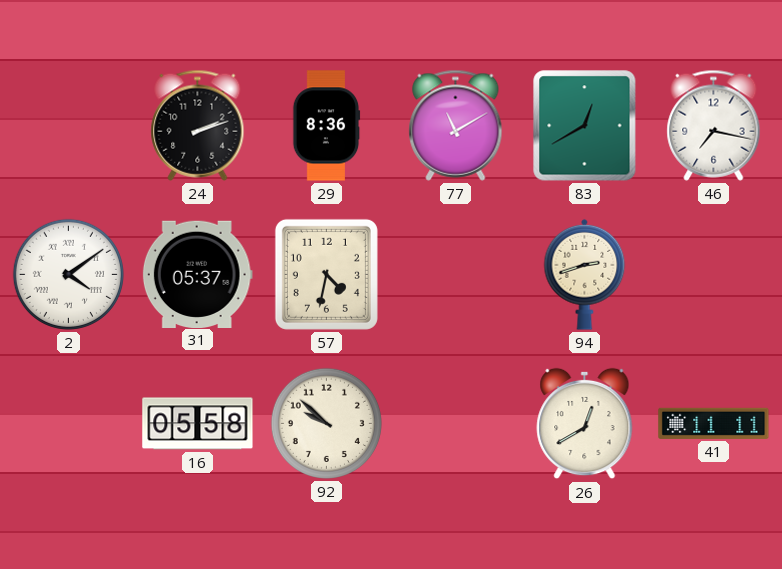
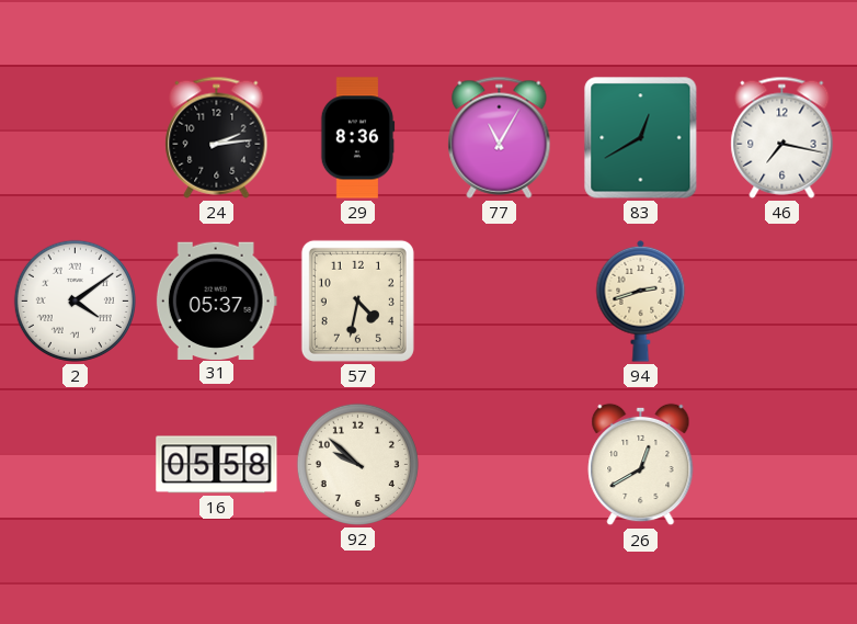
24: 2:12 -> 2:14
77: 11:10 -> 11:05
41: 11:11 -> none
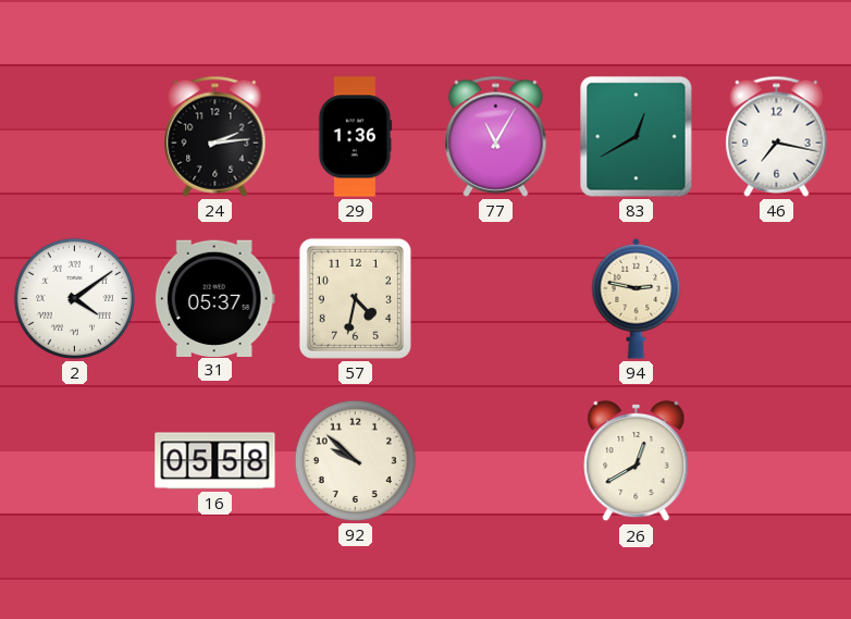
29: 8:36 -> 1:36
94: 2:42 -> 2:47
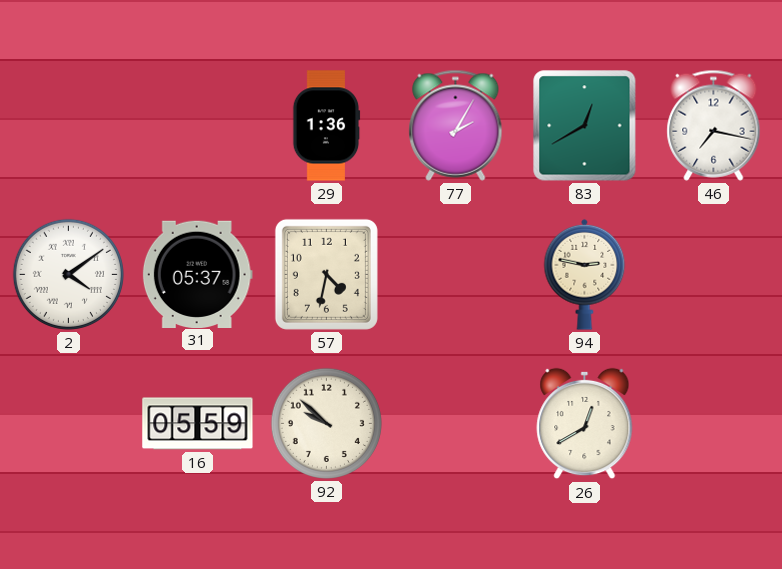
24: 2:14 -> none
77: 11:05 -> 2:05
16: 05:58 -> 05:59
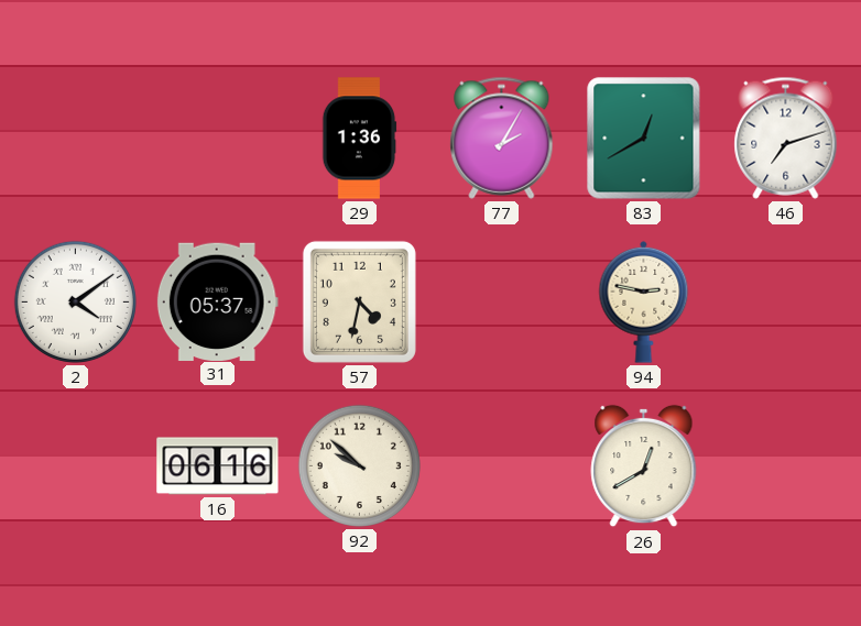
46: 7:17 -> 7:12
16: 05:59 -> 06:16
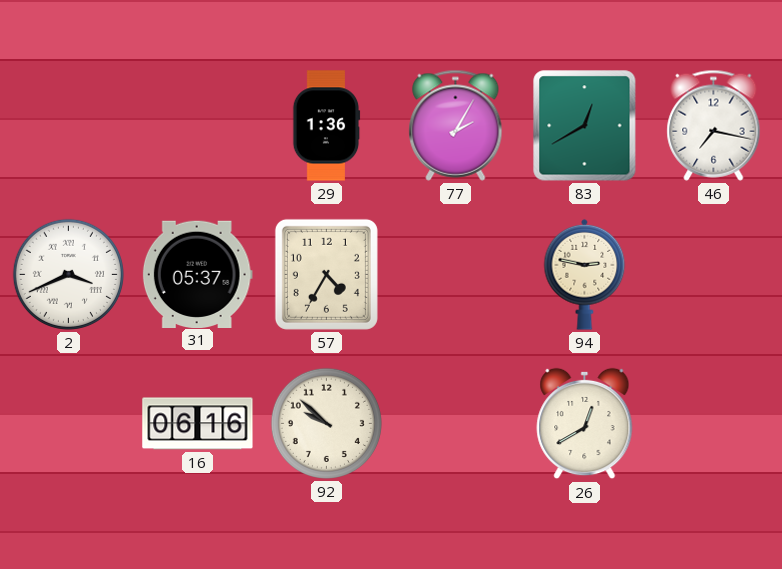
46: 7:12 -> 7:17
2: 4:09 -> 3:41
57: 4:32 -> 4:35
